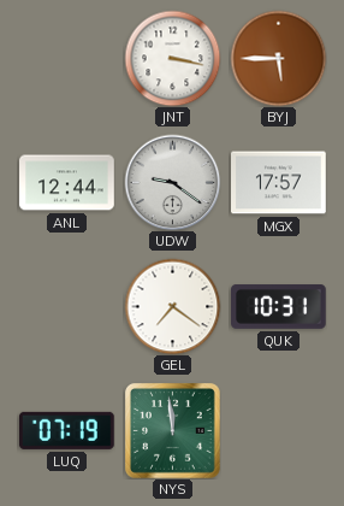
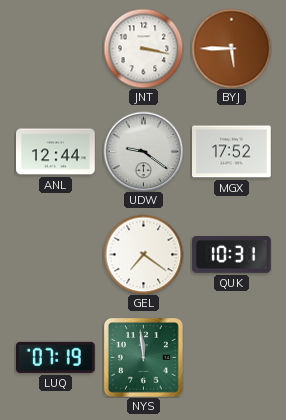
MGX: 17:57 -> 17:52
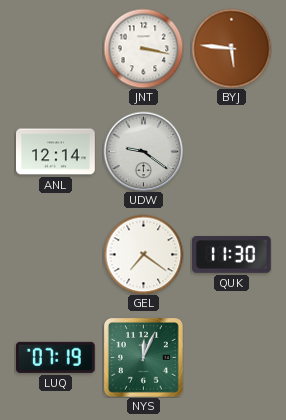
BYJ: 5:45 -> 5:46
ANL: 12:44 -> 12:14
MGX: 17:52 -> none
QUK: 10:31 -> 11:30
NYS: 11:59 -> 12:04
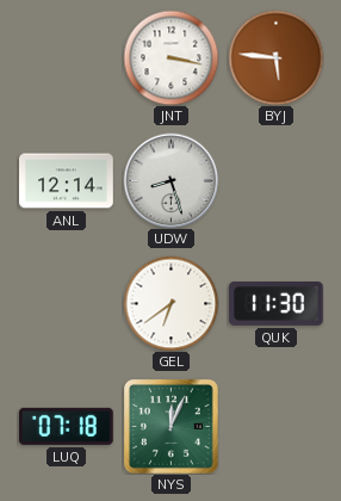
UDW: 9:21 -> 8:27
GEL: 7:21 -> 6:39
LUQ: 07:19 -> 07:18
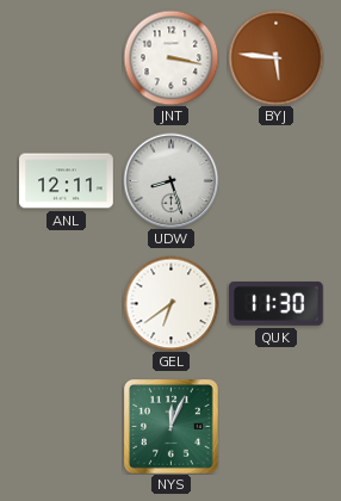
ANL: 12:14 -> 12:11
LUQ: 07:18 -> none
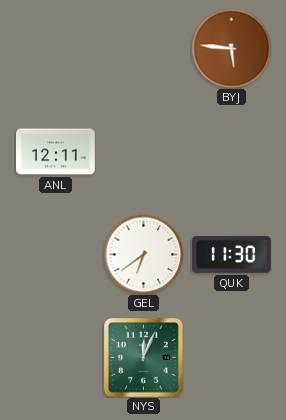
JNT: 3:17 -> none
UDW: 8:27 -> none
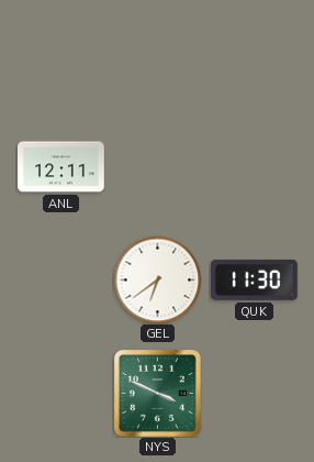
BYJ: 5:46 -> none
NYS: 12:04 -> 3:49
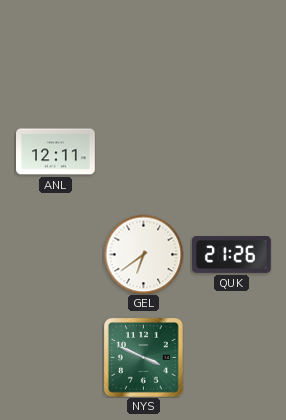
QUK: 11:30 -> 21:26
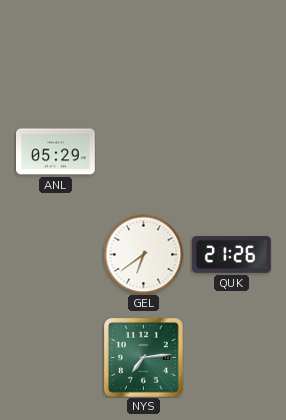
ANL: 12:11 -> 05:29
NYS: 3:49 -> 7:14
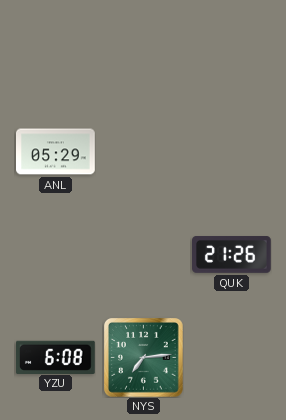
GEL: 6:39 -> none
YZU: none -> 6:08
